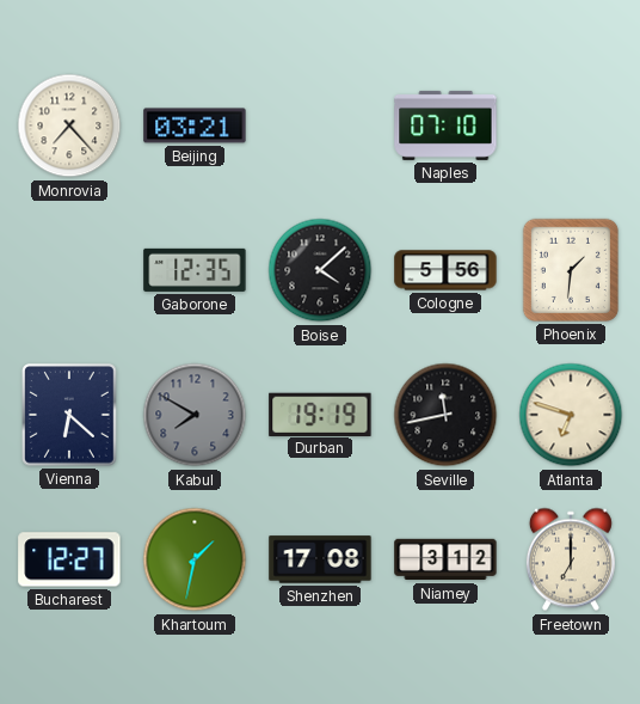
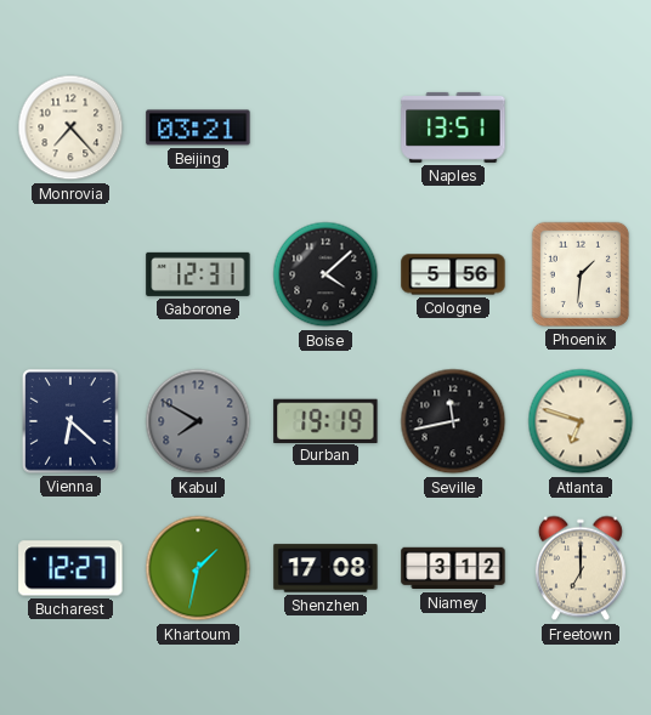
Naples: 07:10 -> 13:51
Gaborone: 12:35 -> 12:31
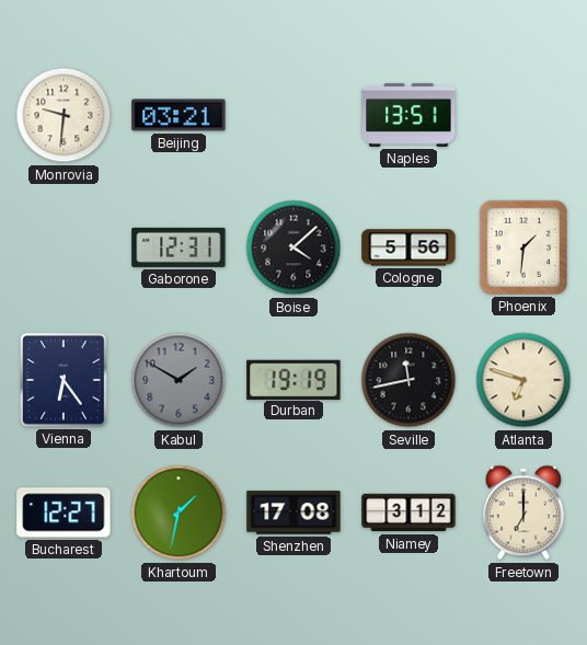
Monrovia: 7:23 -> 9:31
Vienna: 6:22 -> 6:24
Kabul: 7:50 -> 1:50
